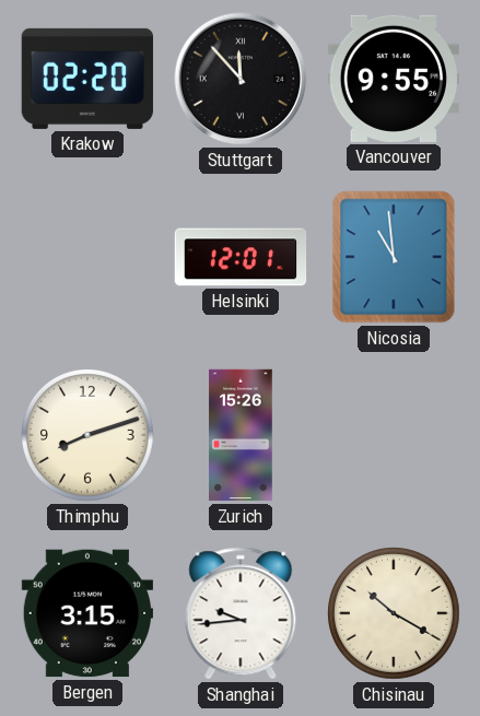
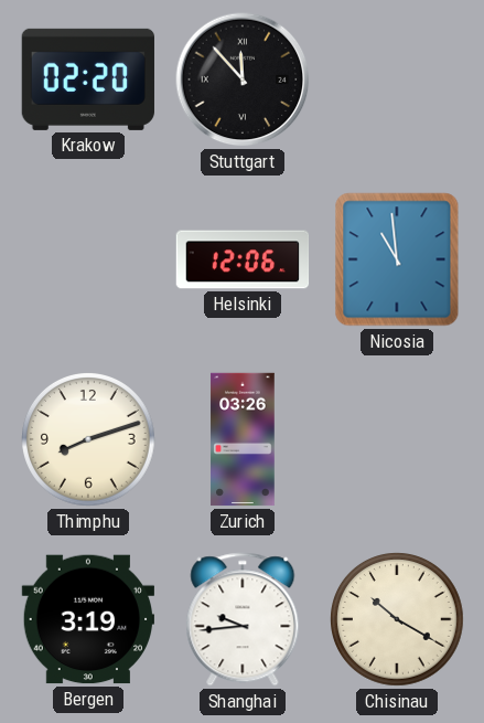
Vancouver: 9:55 -> none
Helsinki: 12:01 -> 12:06
Zurich: 15:26 -> 03:26
Bergen: 3:15 -> 3:19
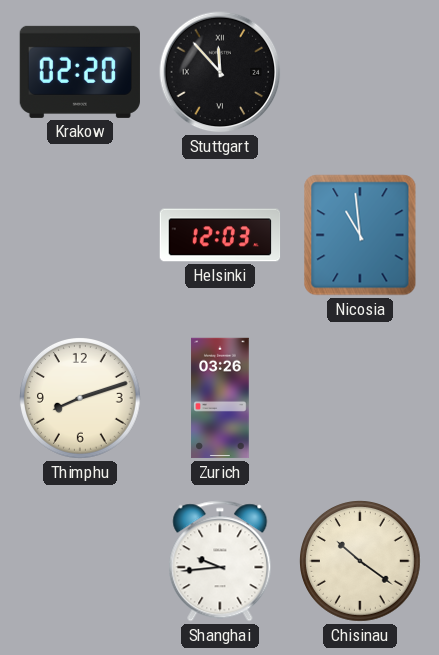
Helsinki: 12:06 -> 12:03
Bergen: 3:19 -> none
Chisinau: 10:20 -> 10:21
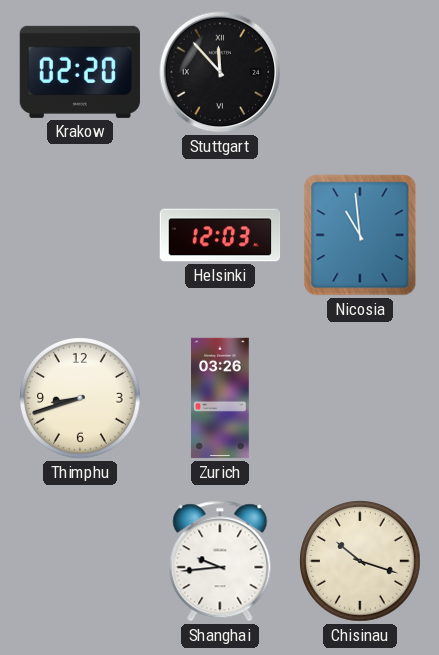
Thimphu: 8:12 -> 8:42
Chisinau: 10:21 -> 10:18
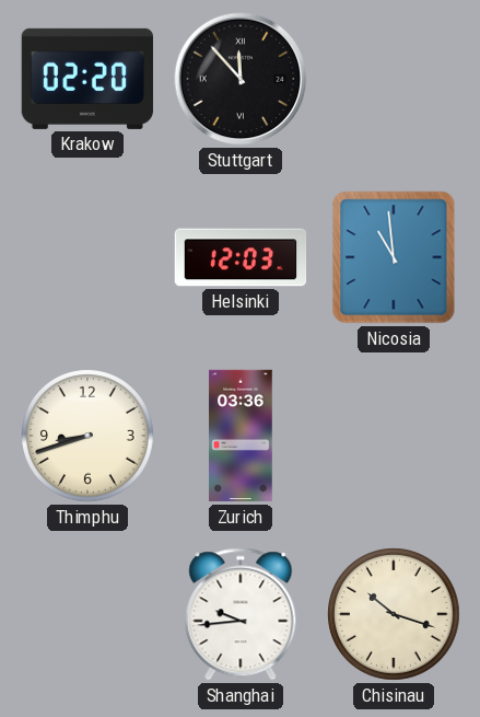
Zurich: 03:26 -> 03:36
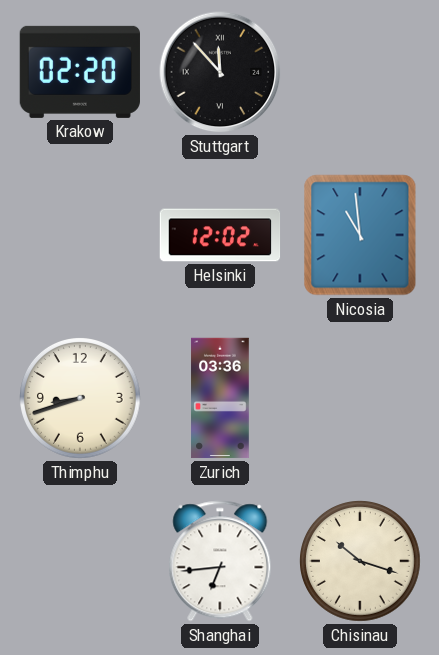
Helsinki: 12:03 -> 12:02
Shanghai: 9:44 -> 6:44
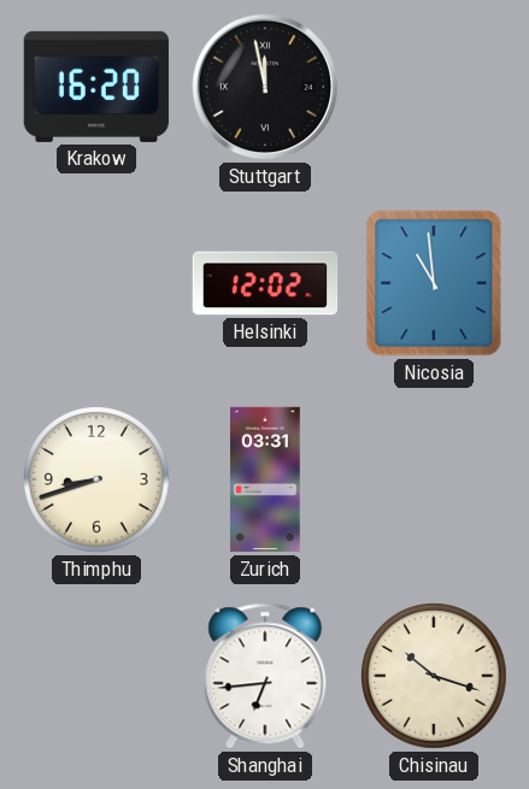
Krakow: 02:20 -> 16:20
Stuttgart: 11:53 -> 11:58
Zurich: 03:36 -> 03:31
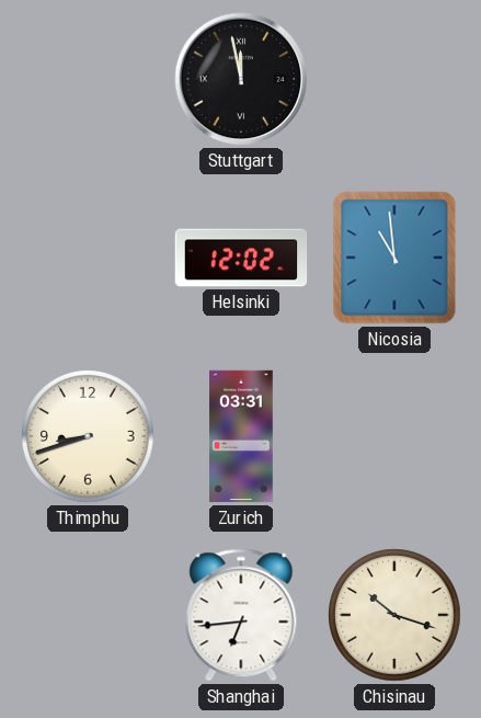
Krakow: 16:20 -> none
